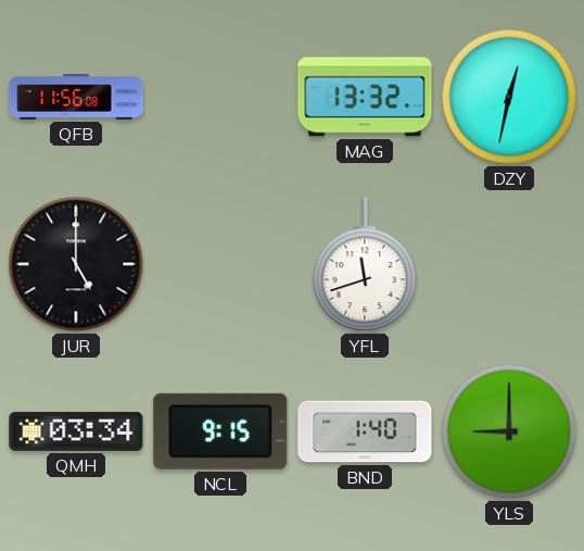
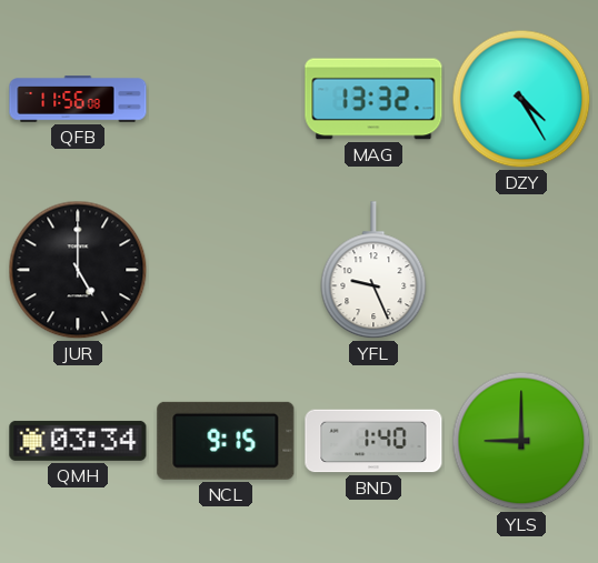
DZY: 12:32 -> 4:25
YFL: 11:42 -> 9:26
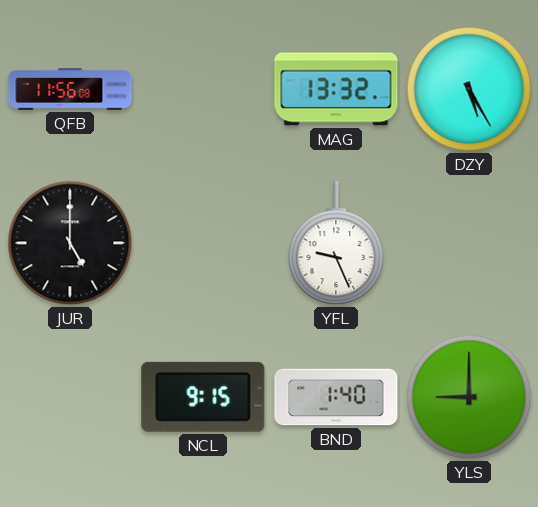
DZY: 4:25 -> 5:25
QMH: 03:34 -> none
